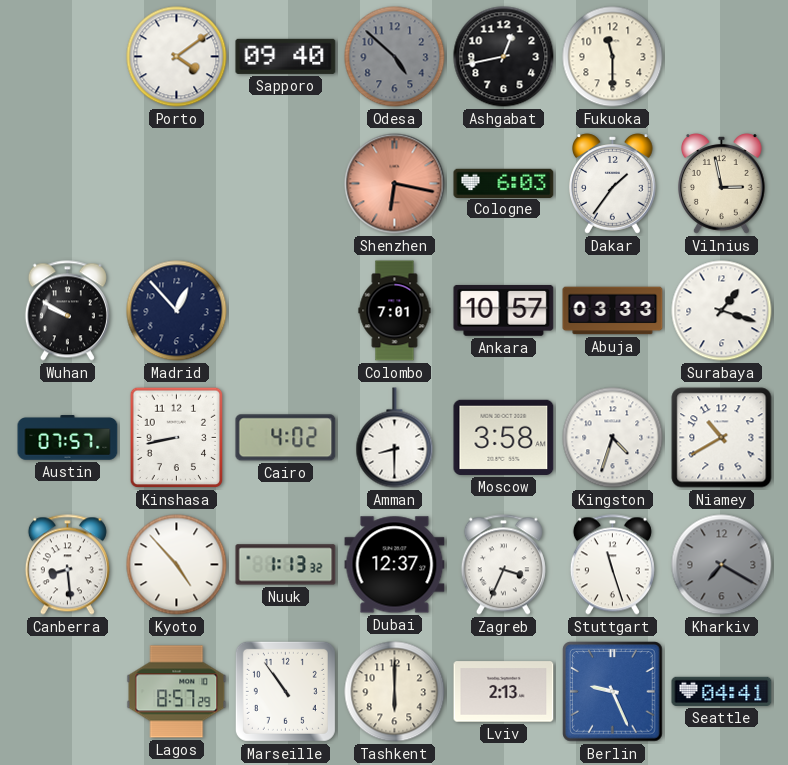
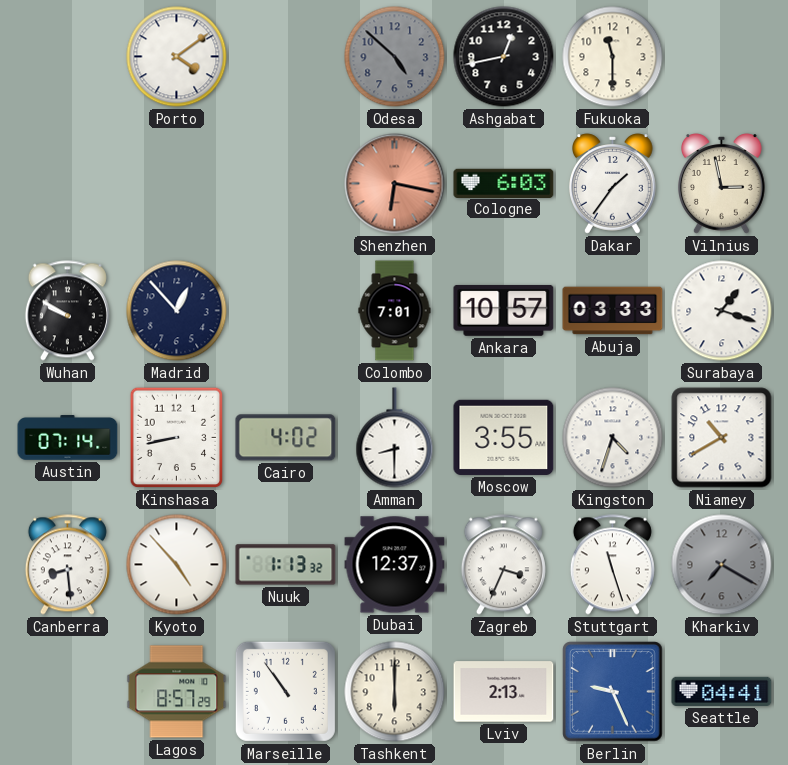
Sapporo: 09:40 -> none
Austin: 07:57 -> 07:14
Moscow: 3:58 -> 3:55
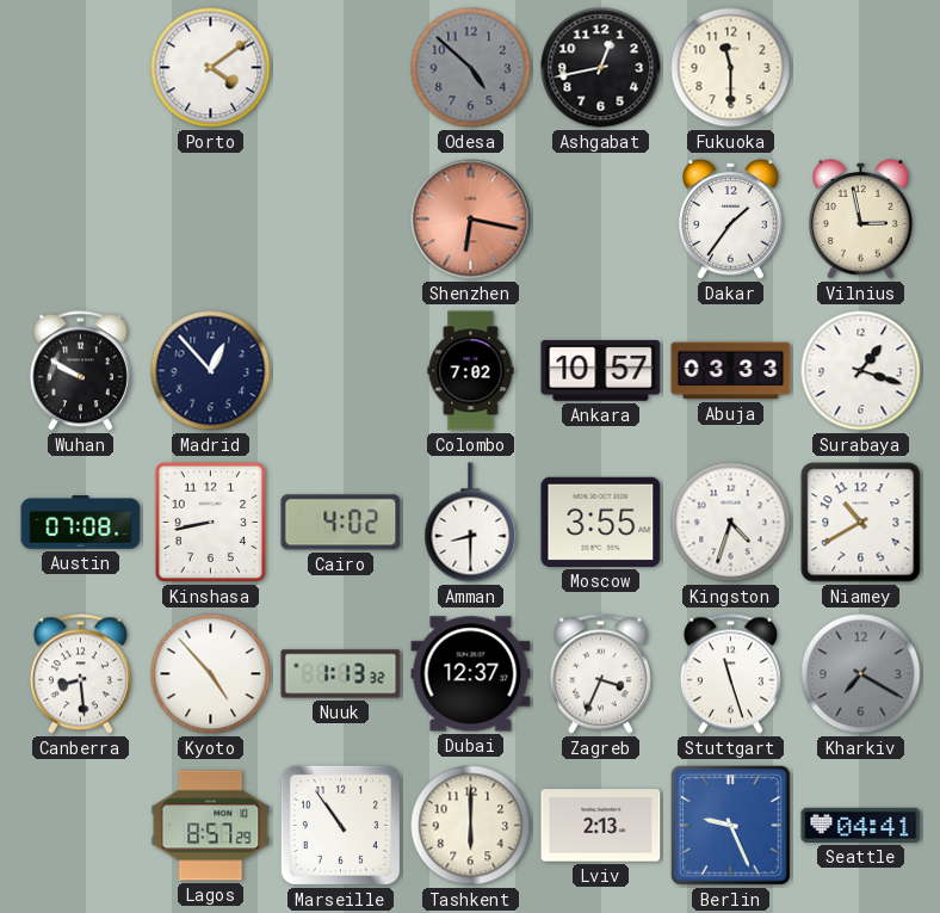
Cologne: 6:03 -> none
Colombo: 7:01 -> 7:02
Austin: 07:14 -> 07:08
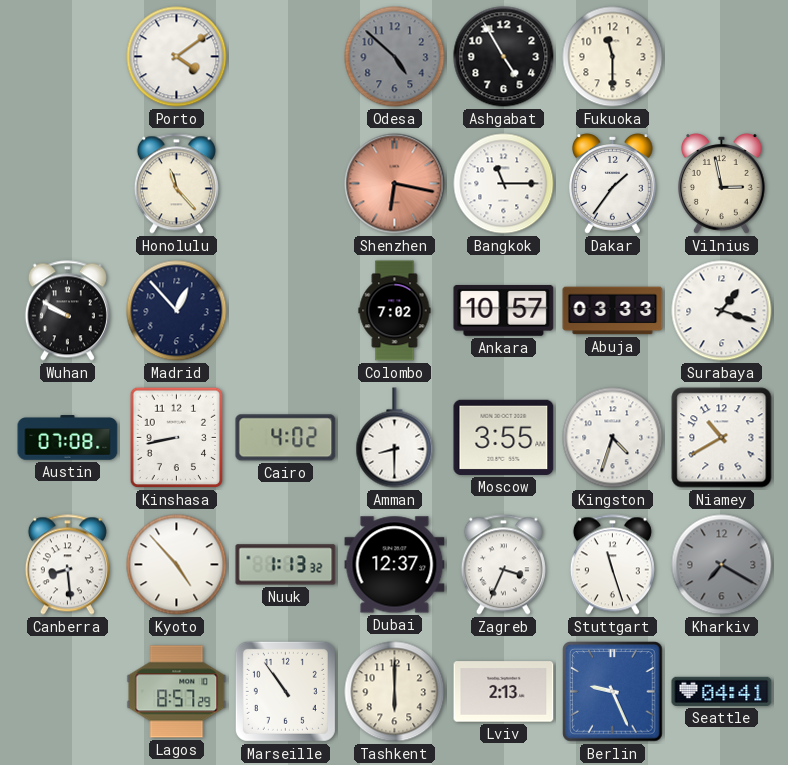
Ashgabat: 12:43 -> 4:55
Honolulu: none -> 11:23
Bangkok: none -> 11:15
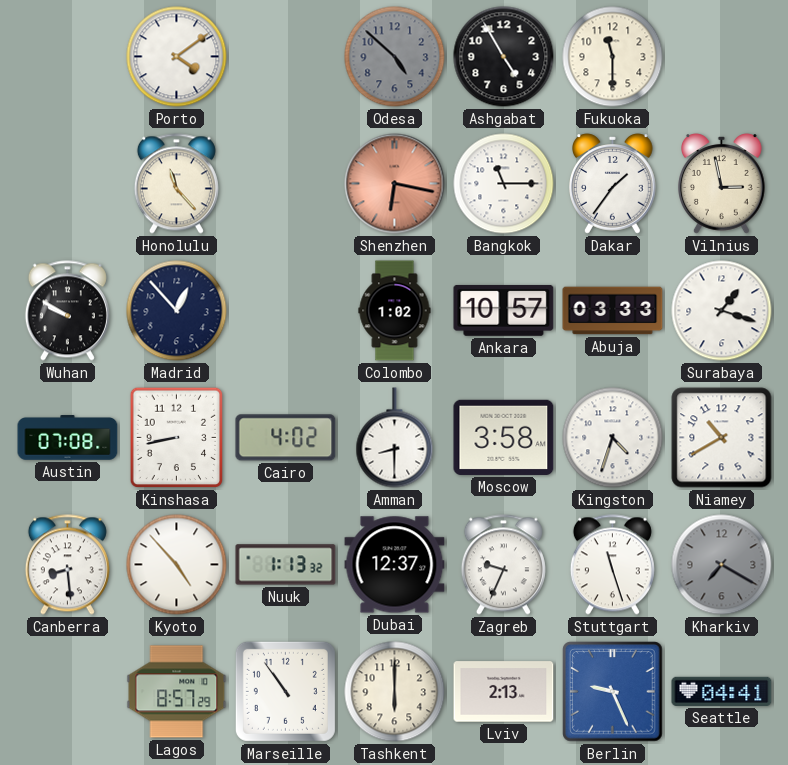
Colombo: 7:02 -> 1:02
Moscow: 3:55 -> 3:58
Zagreb: 3:34 -> 9:34
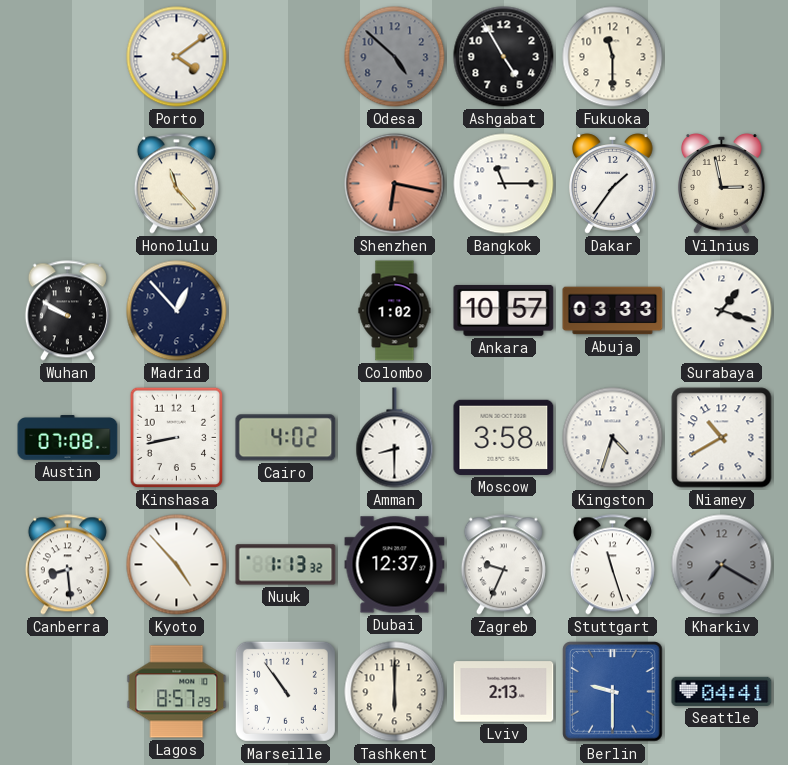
Berlin: 9:26 -> 9:30
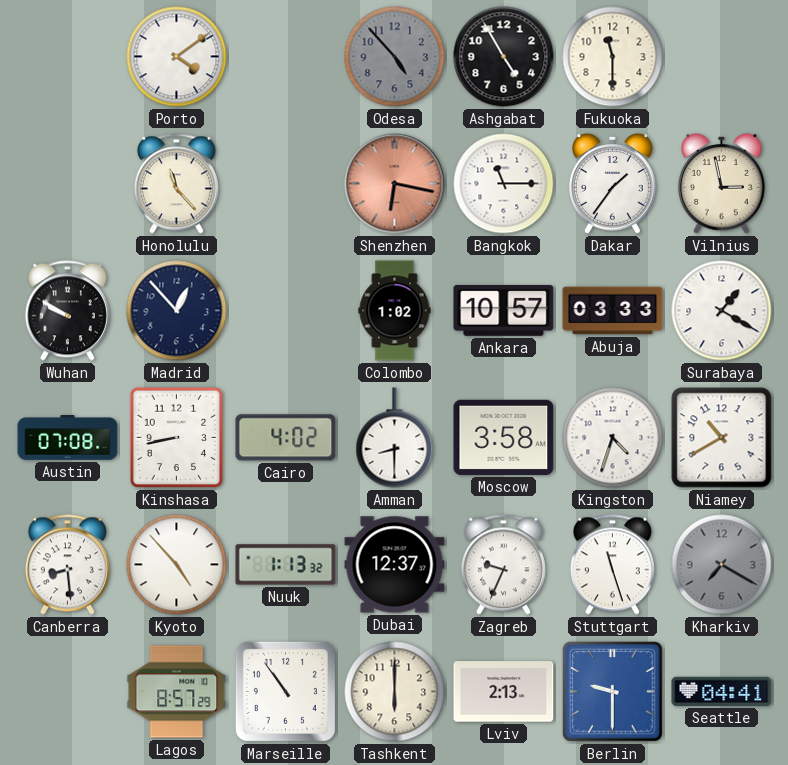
Odesa: 4:52 -> 4:53
Surabaya: 1:18 -> 1:20
